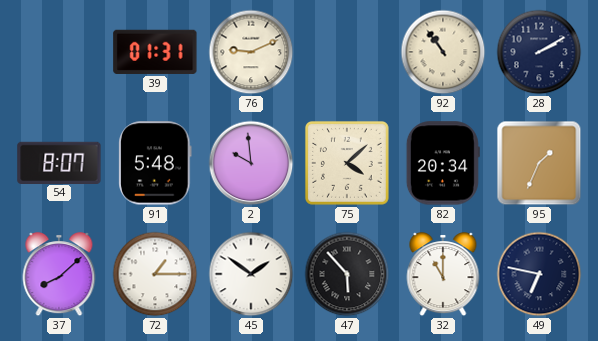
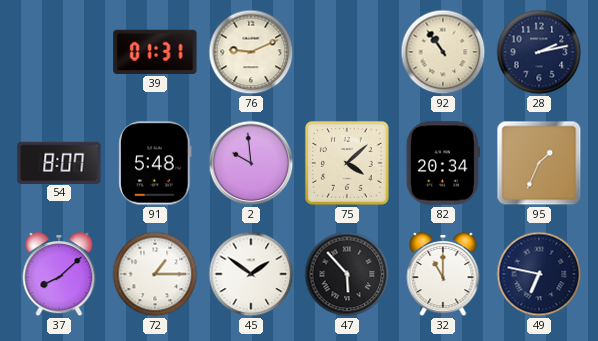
28: 2:10 -> 2:13
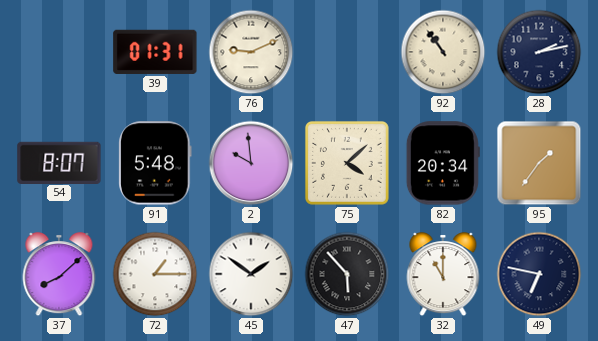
95: 1:34 -> 1:36
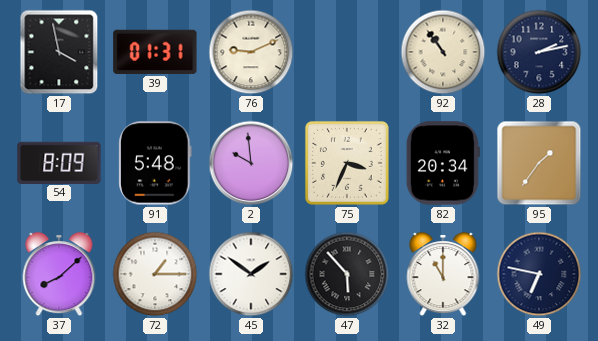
17: none -> 3:58
54: 8:07 -> 8:09
75: 4:08 -> 3:34
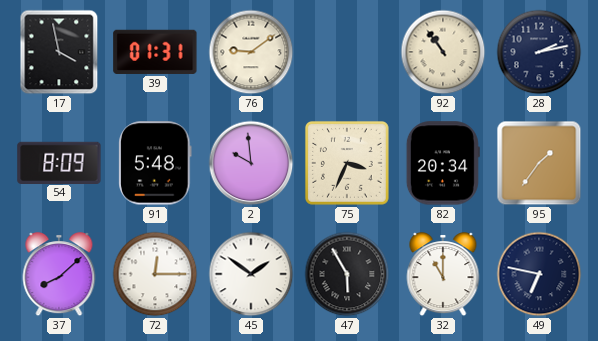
76: 9:11 -> 9:09
72: 1:15 -> 12:15
47: 5:53 -> 5:55
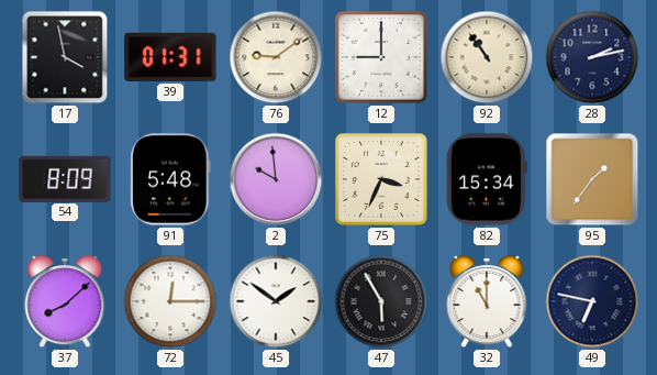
12: none -> 9:00
82: 20:34 -> 15:34
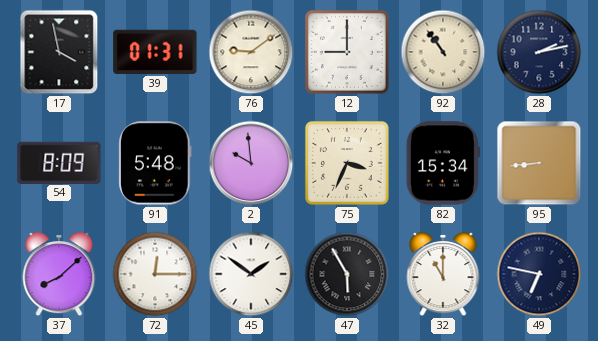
95: 1:36 -> 8:44
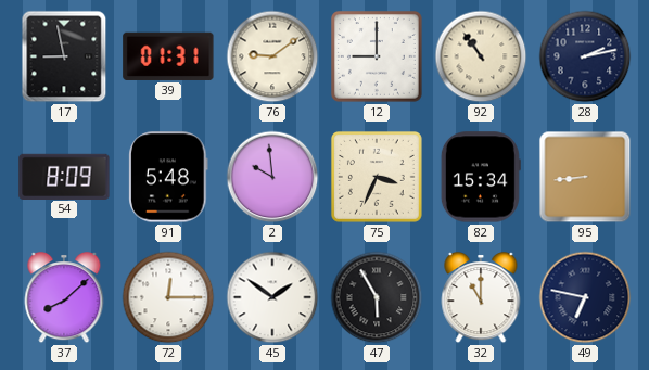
17: 3:58 -> 8:58
